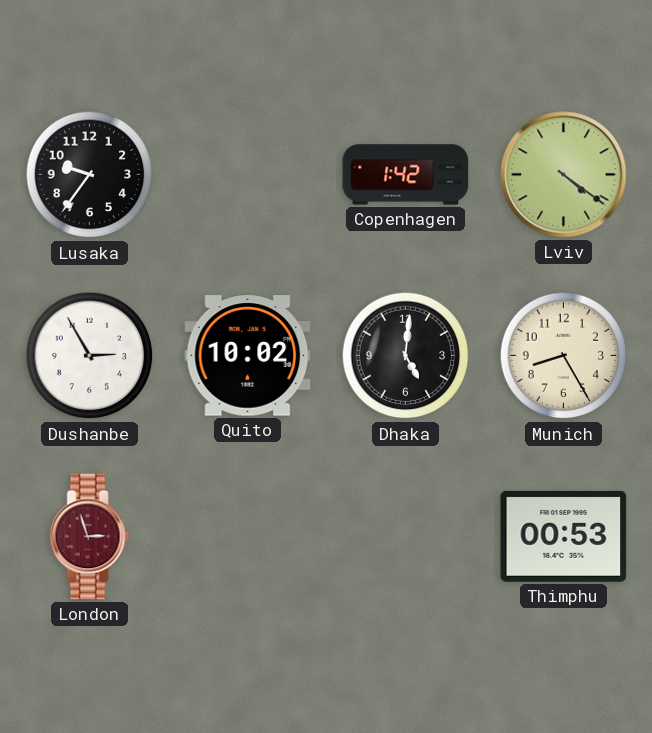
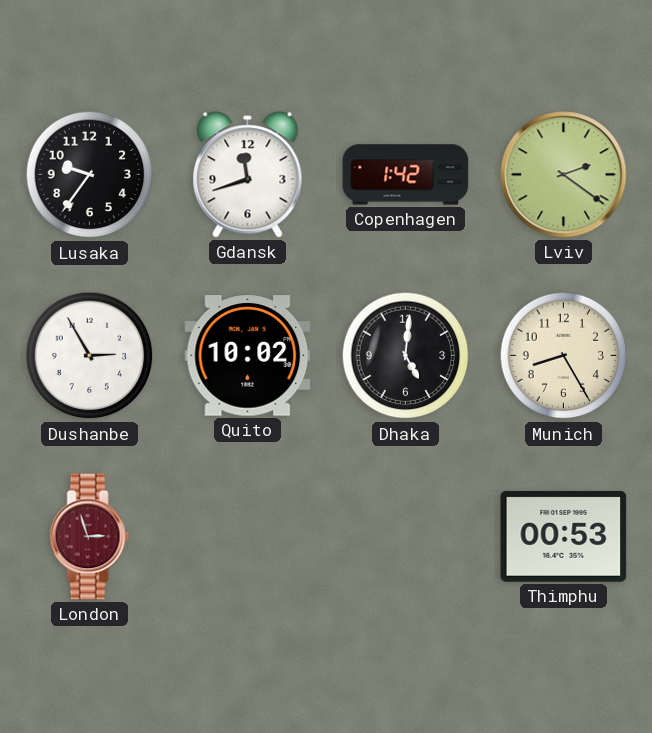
Gdansk: none -> 11:42
Lviv: 4:21 -> 2:21
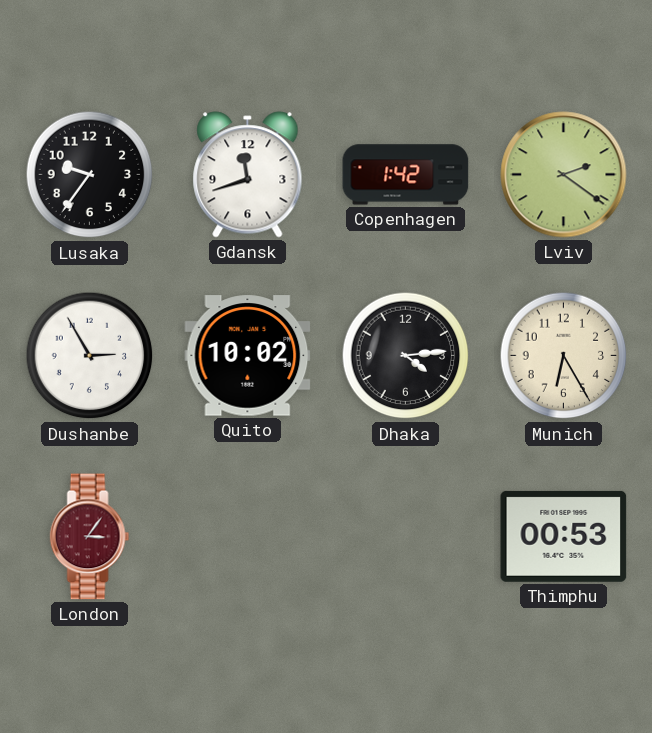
Dhaka: 5:01 -> 4:14
Munich: 8:25 -> 6:25
London: 2:57 -> 3:06
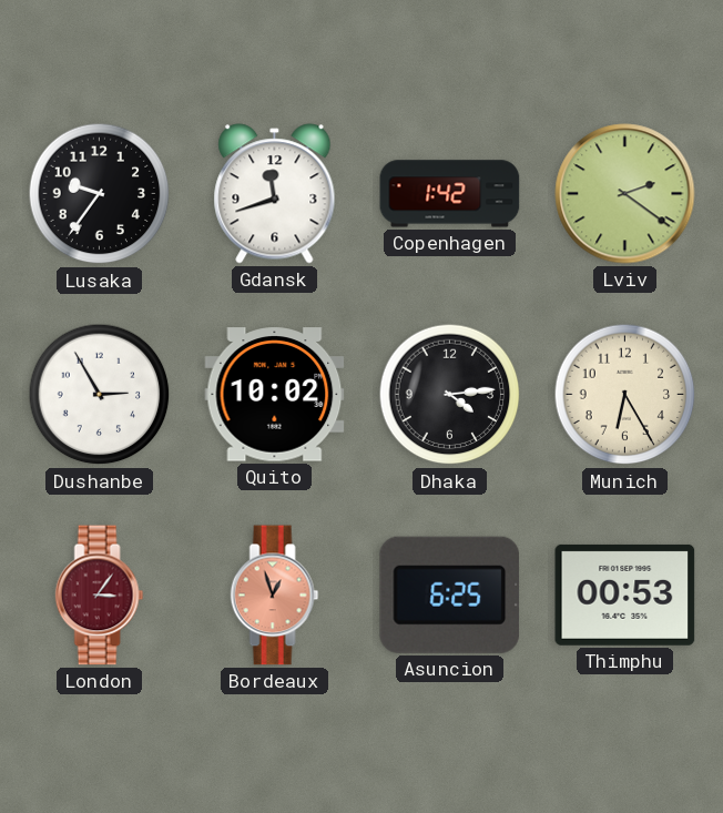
Bordeaux: none -> 12:57
Asuncion: none -> 6:25
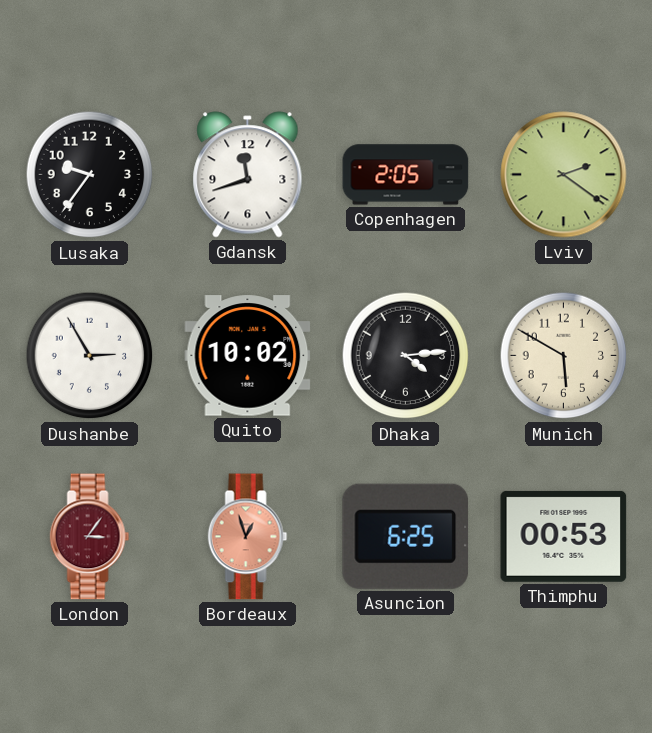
Copenhagen: 1:42 -> 2:05
Munich: 6:25 -> 5:50
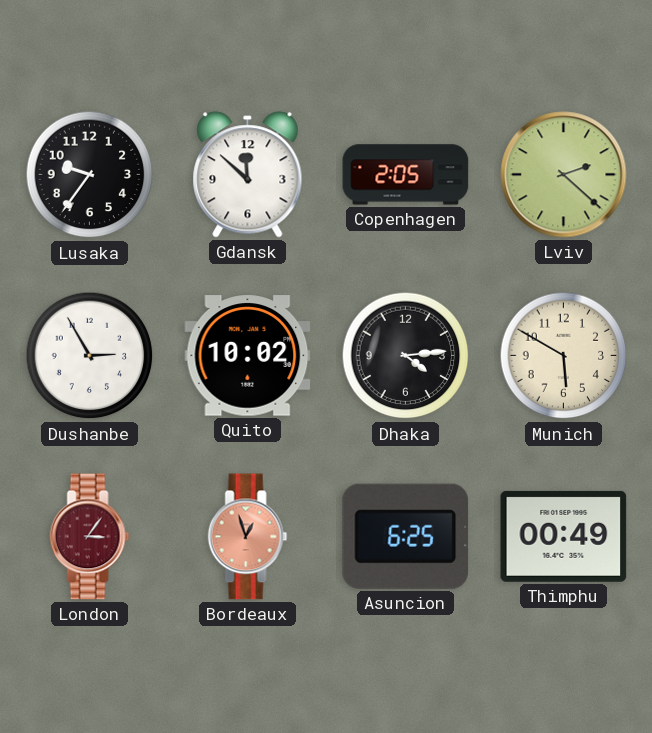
Gdansk: 11:42 -> 11:52
Lviv: 2:21 -> 2:22
Thimphu: 00:53 -> 00:49
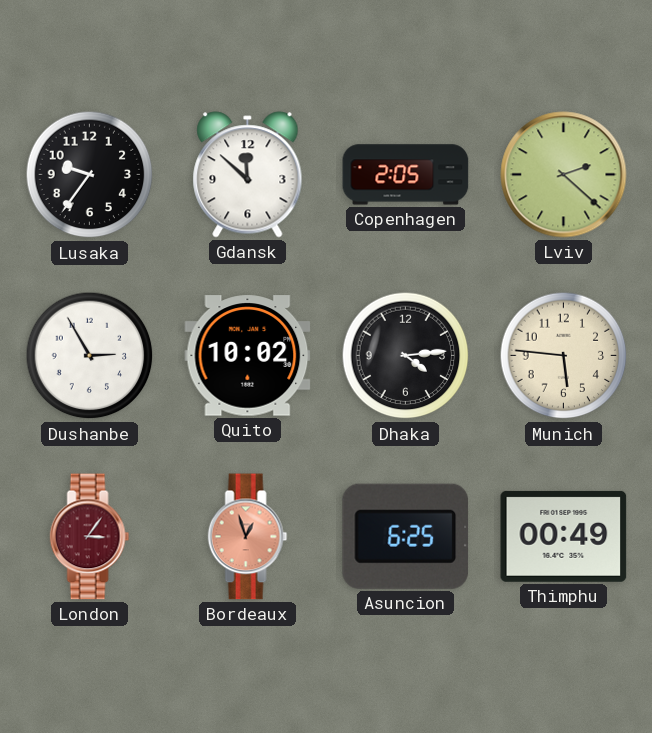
Munich: 5:50 -> 5:46
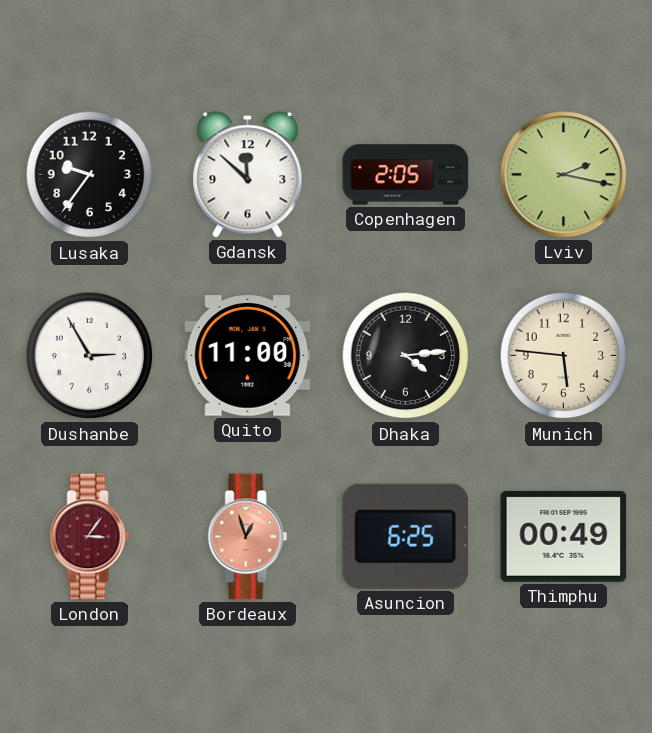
Lviv: 2:22 -> 2:17
Quito: 10:02 -> 11:00
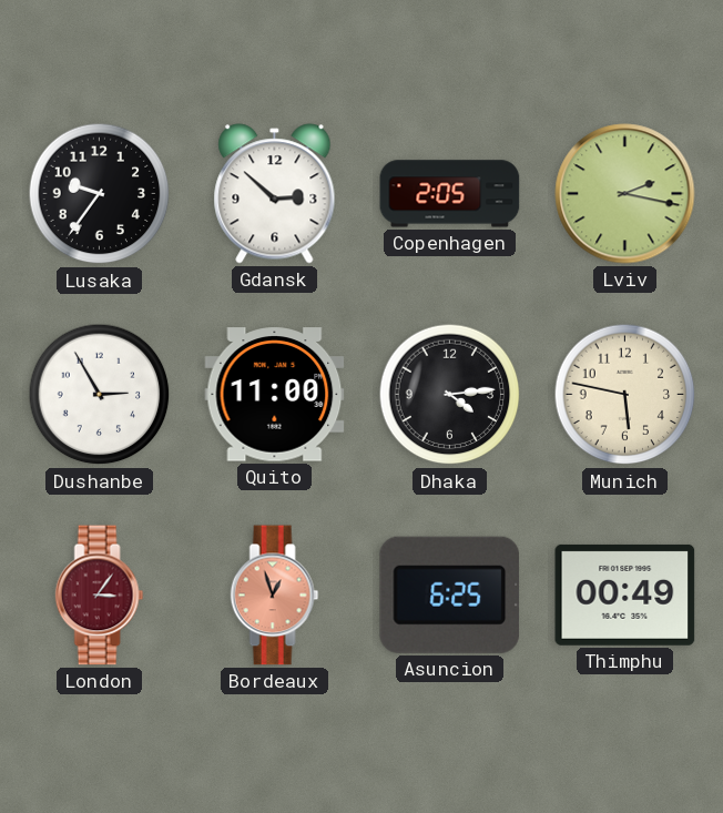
Gdansk: 11:52 -> 2:52
Munich: 5:46 -> 5:47
